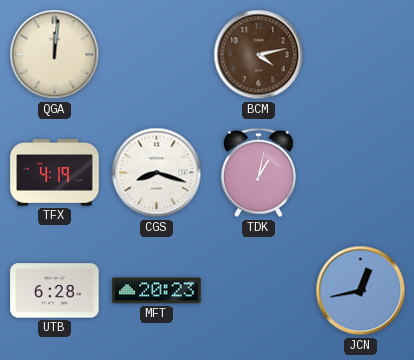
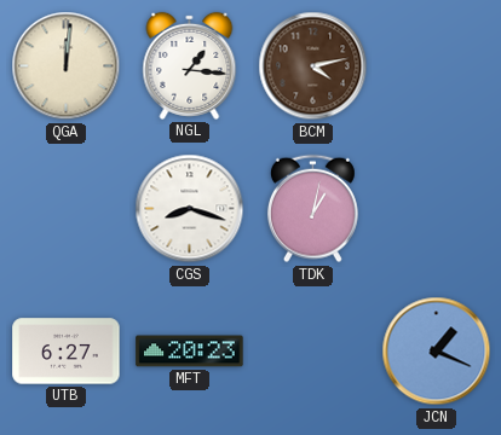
NGL: none -> 1:16
TFX: 4:19 -> none
UTB: 6:28 -> 6:27
JCN: 12:43 -> 1:19
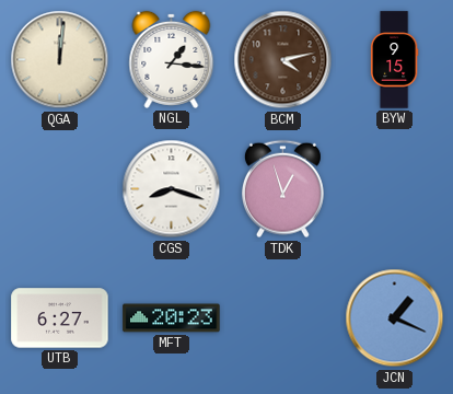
BYW: none -> 9:15
TDK: 1:02 -> 12:57
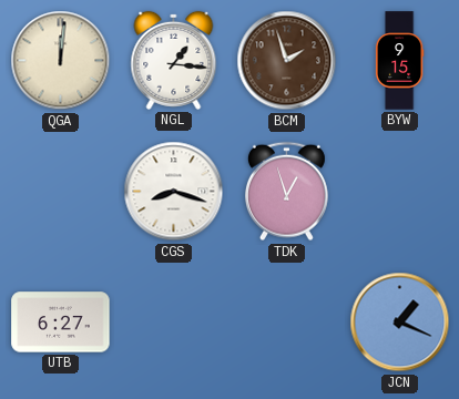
BCM: 4:13 -> 1:57
MFT: 20:23 -> none
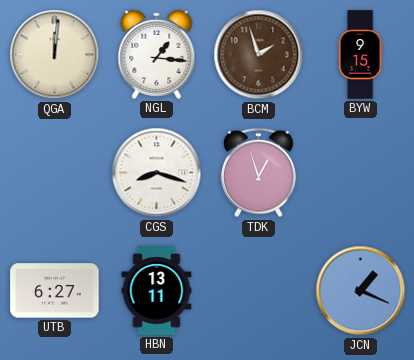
HBN: none -> 13:11
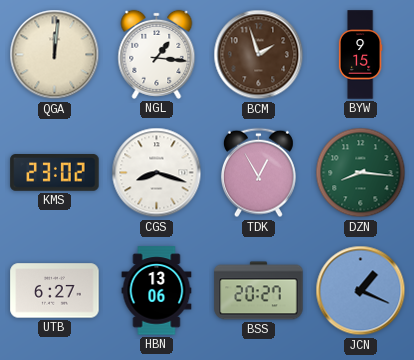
KMS: none -> 23:02
TDK: 12:57 -> 12:55
DZN: none -> 8:16
HBN: 13:11 -> 13:06
BSS: none -> 20:27
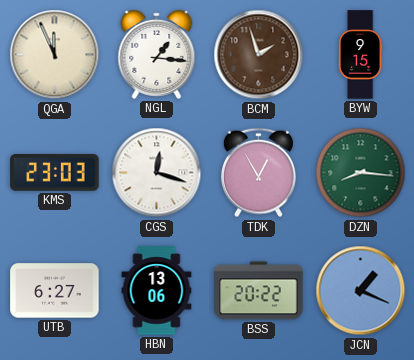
QGA: 12:01 -> 11:56
KMS: 23:02 -> 23:03
CGS: 8:18 -> 12:18
BSS: 20:27 -> 20:22
